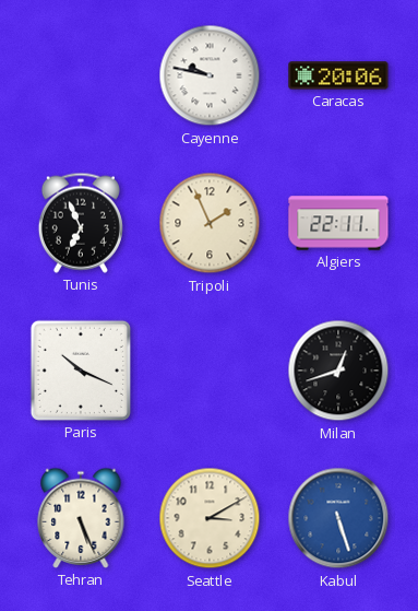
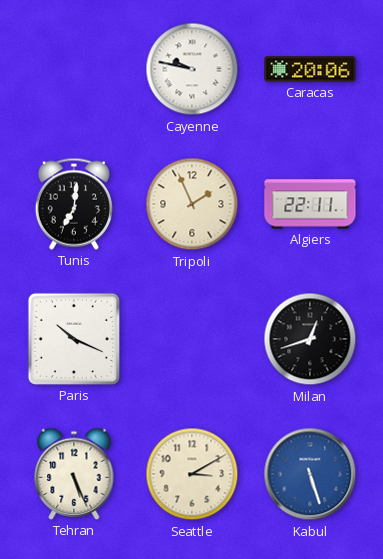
Tunis: 6:56 -> 7:01
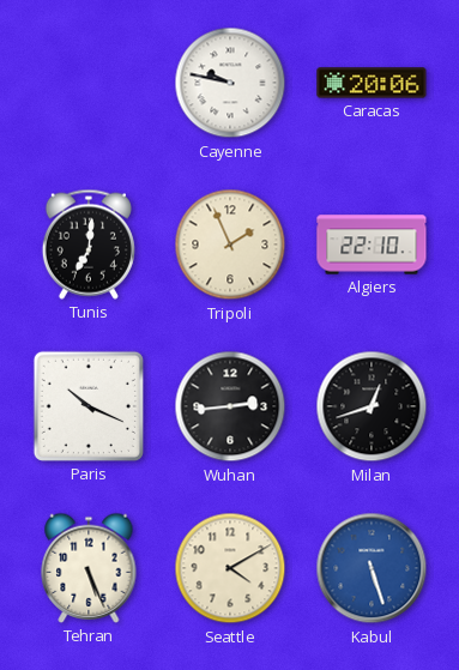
Algiers: 22:11 -> 22:10
Wuhan: none -> 2:44
Seattle: 3:10 -> 4:10
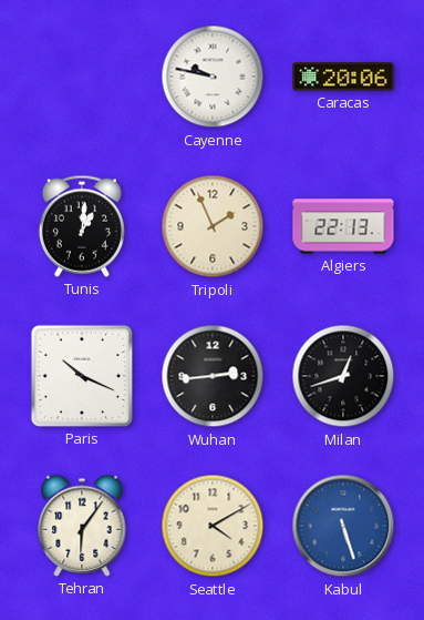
Tunis: 7:01 -> 1:01
Algiers: 22:10 -> 22:13
Tehran: 5:26 -> 6:06
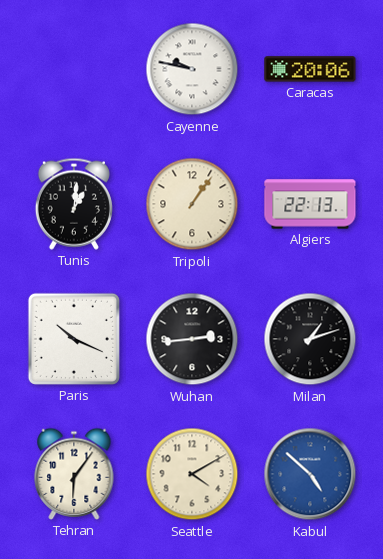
Tripoli: 1:56 -> 1:06
Milan: 12:42 -> 1:12
Kabul: 5:27 -> 4:52
